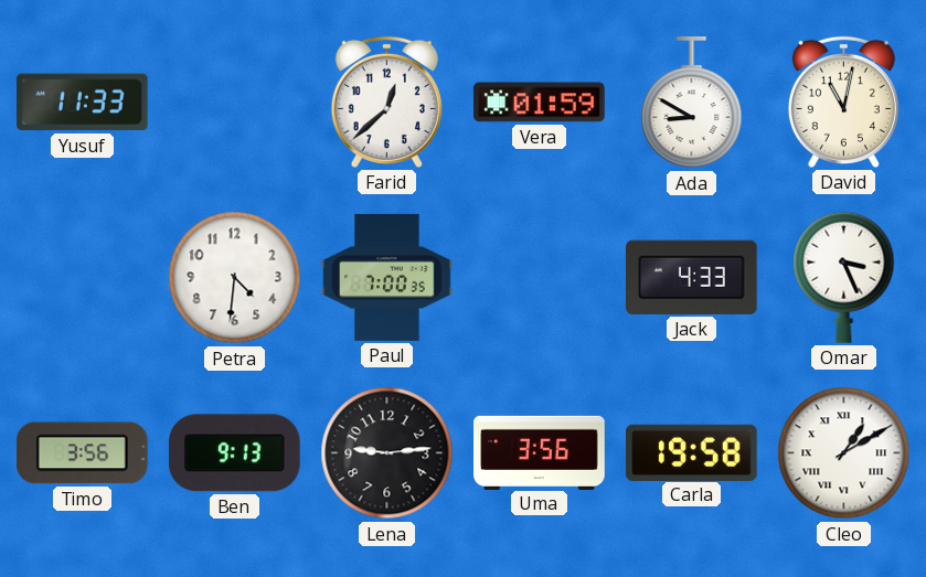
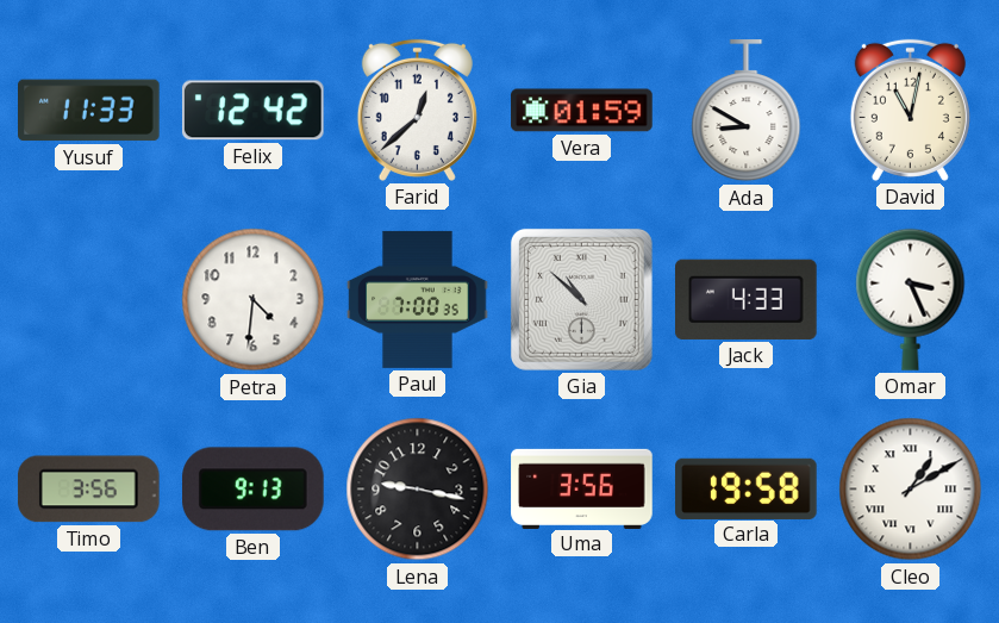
Felix: none -> 12:42
Gia: none -> 10:52
Lena: 9:14 -> 9:17
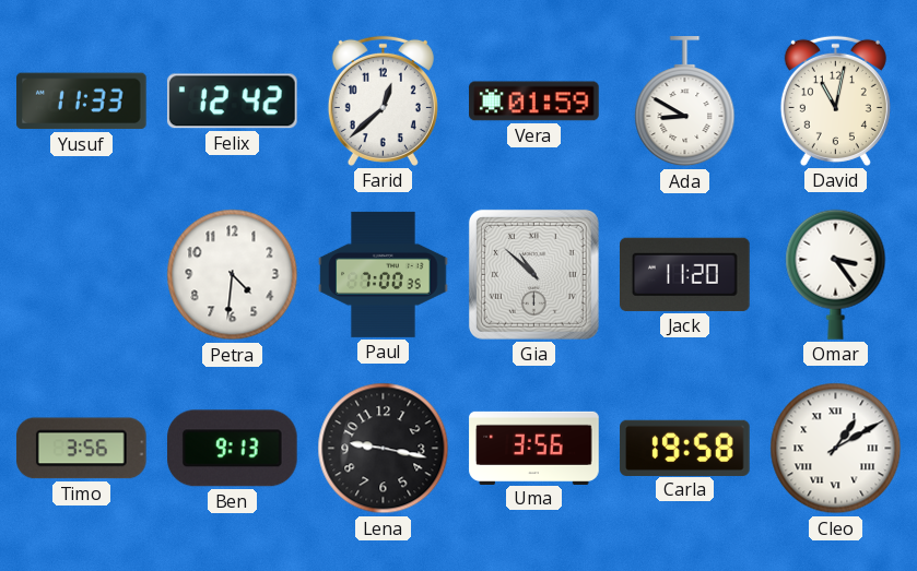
Jack: 4:33 -> 11:20
Omar: 3:26 -> 3:24
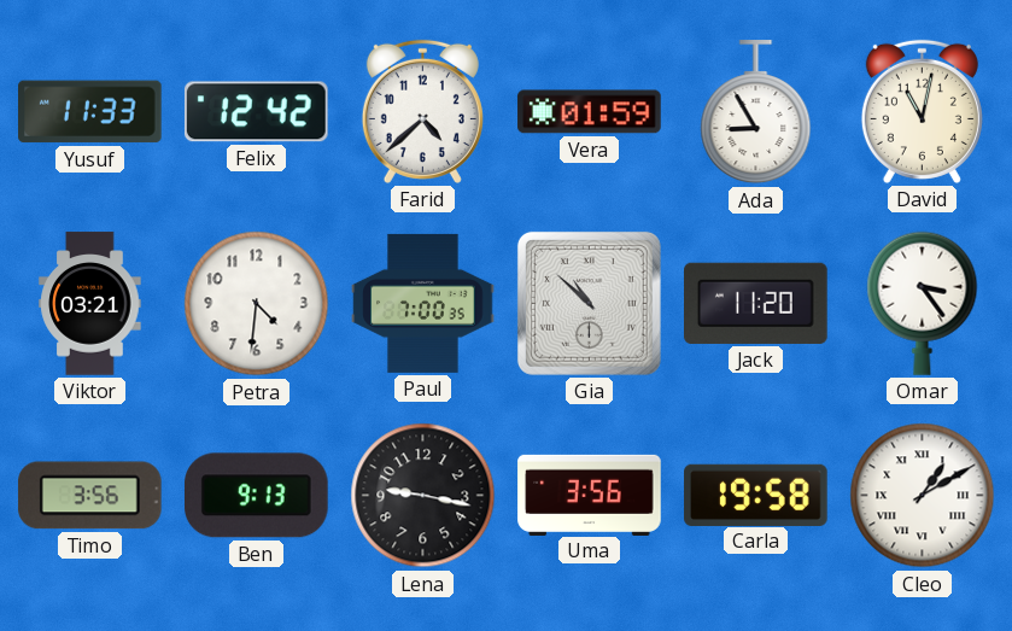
Farid: 12:38 -> 4:38
Ada: 8:50 -> 8:55
Viktor: none -> 03:21
